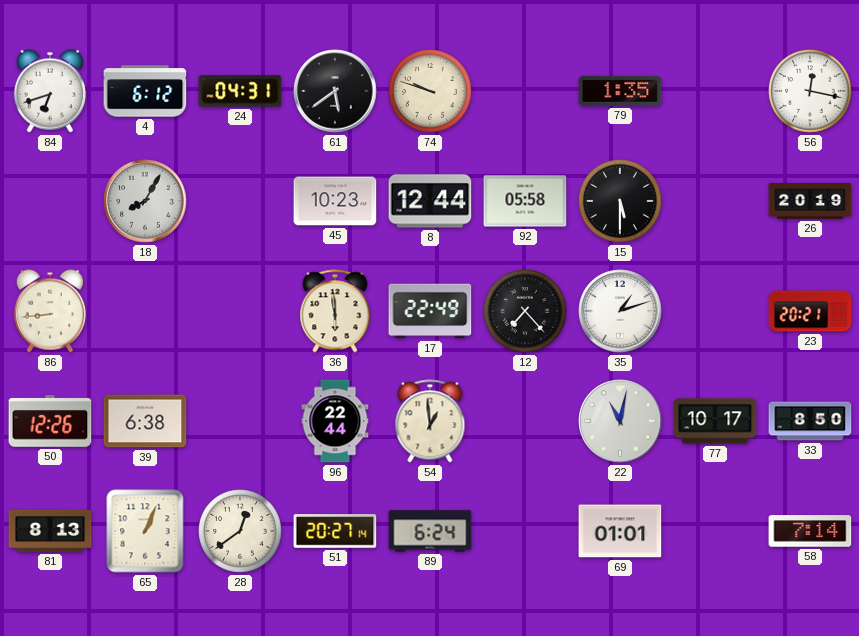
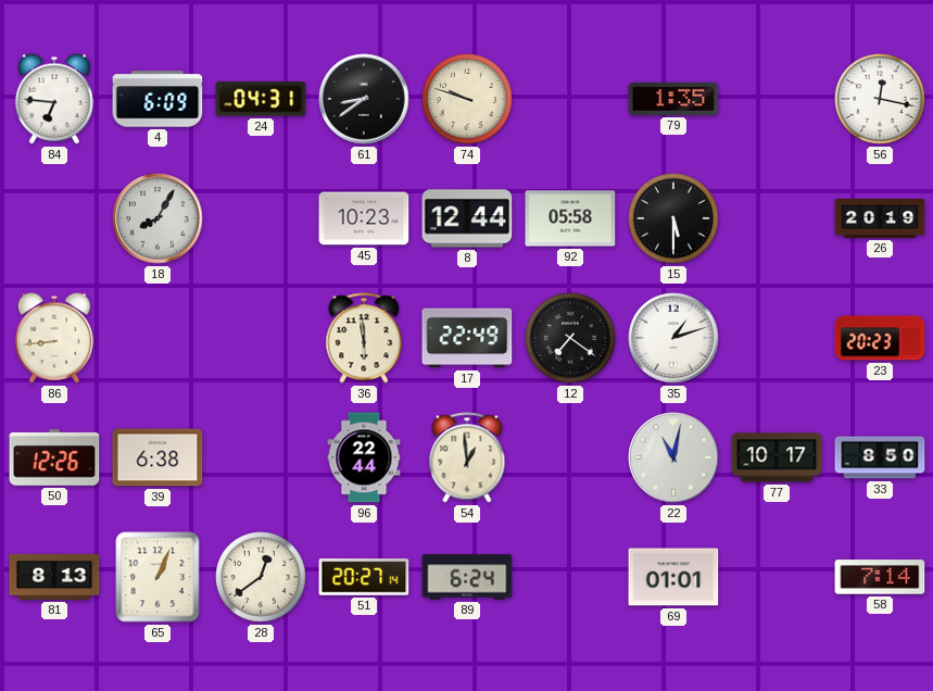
84: 6:42 -> 6:46
4: 6:12 -> 6:09
61: 5:39 -> 8:39
12: 7:23 -> 7:21
23: 20:21 -> 20:23
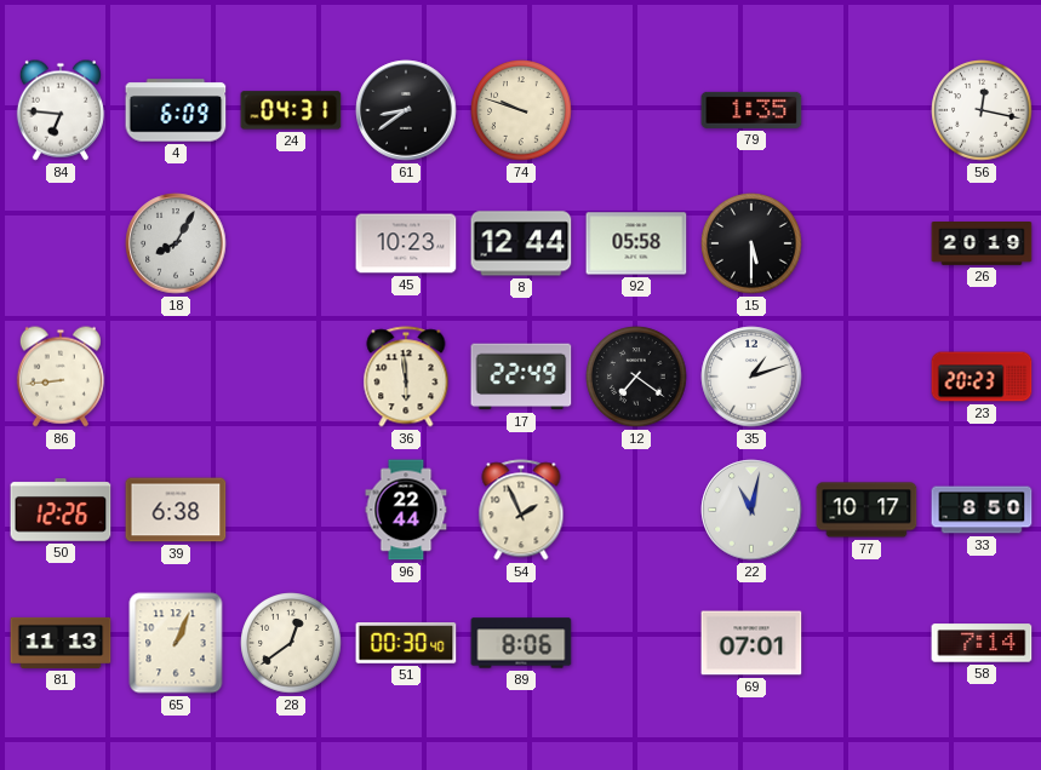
54: 12:59 -> 1:56
81: 8:13 -> 11:13
51: 20:27 -> 00:30
89: 6:24 -> 8:06
69: 01:01 -> 07:01
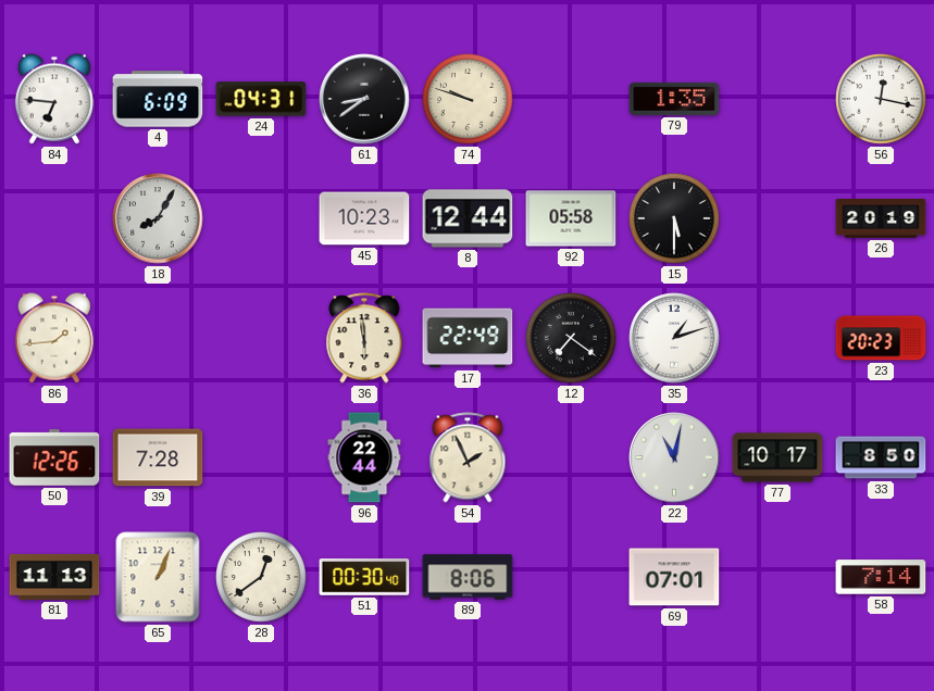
86: 8:44 -> 1:44
39: 6:38 -> 7:28
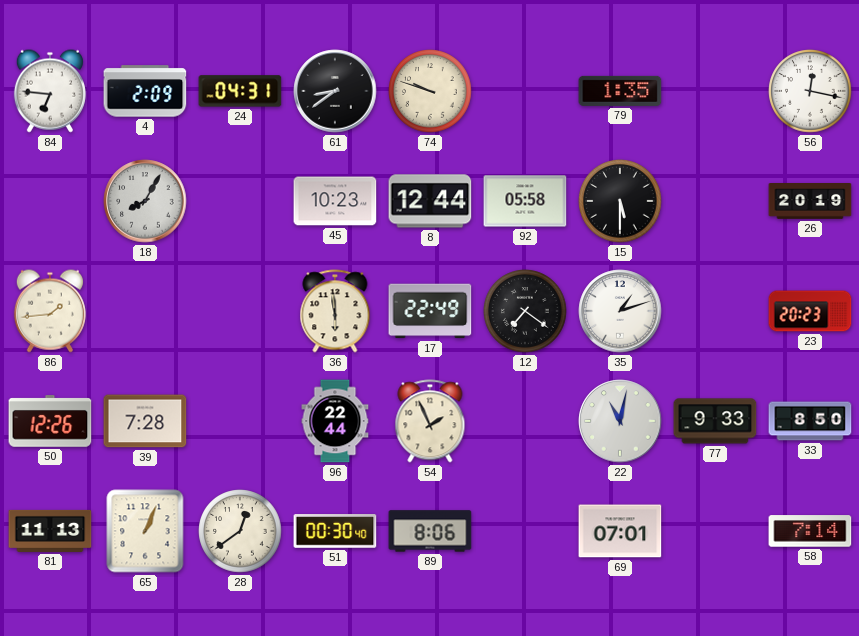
4: 6:09 -> 2:09
77: 10:17 -> 9:33
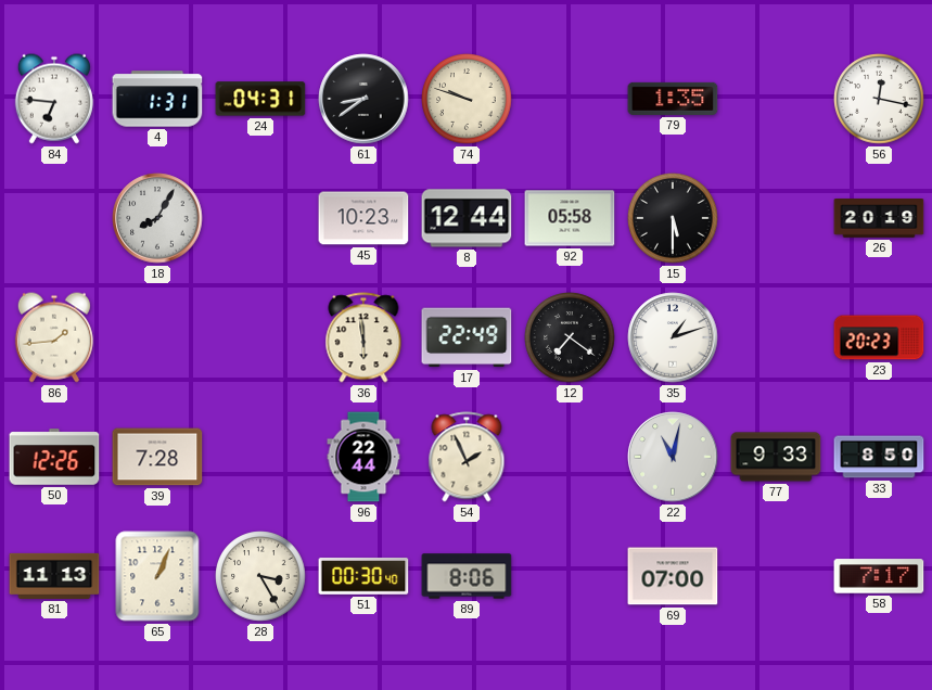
4: 2:09 -> 1:31
28: 12:39 -> 3:25
69: 07:01 -> 07:00
58: 7:14 -> 7:17
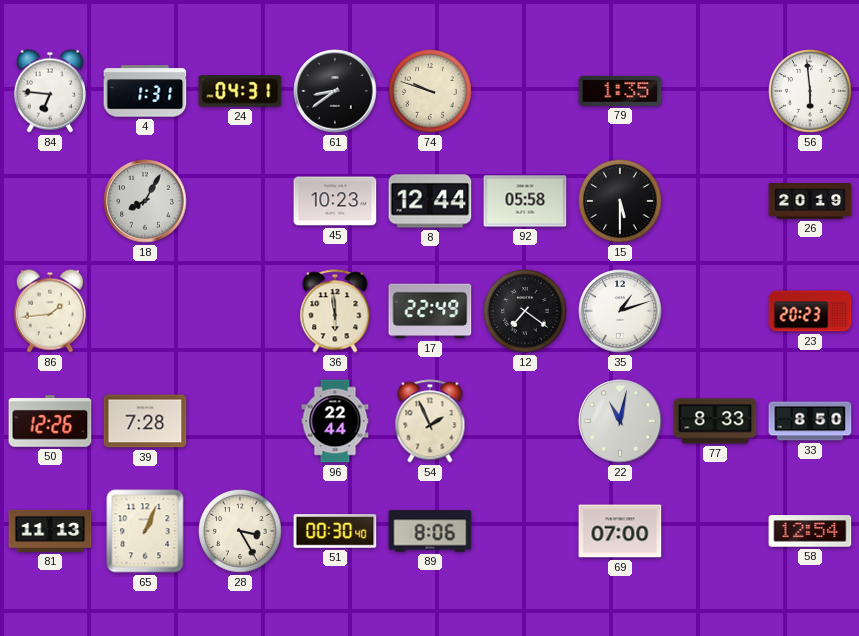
56: 12:17 -> 5:59
77: 9:33 -> 8:33
58: 7:17 -> 12:54
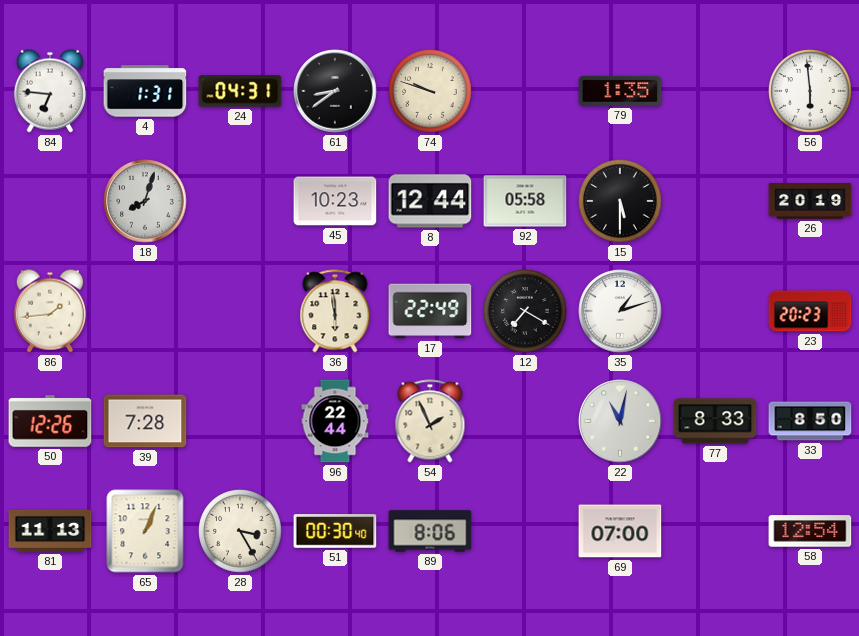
18: 8:05 -> 8:03
12: 7:21 -> 7:20
